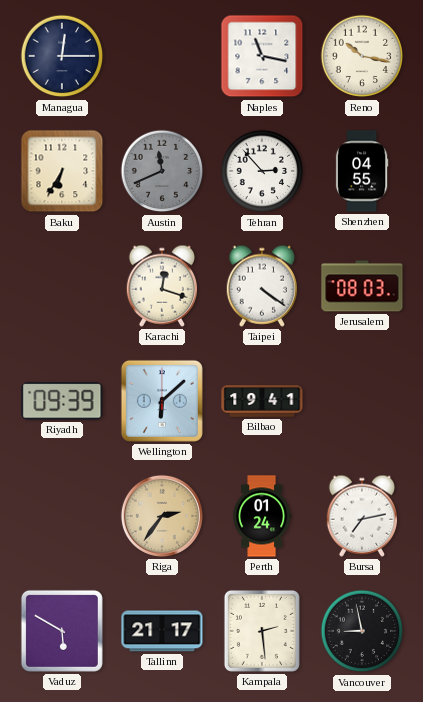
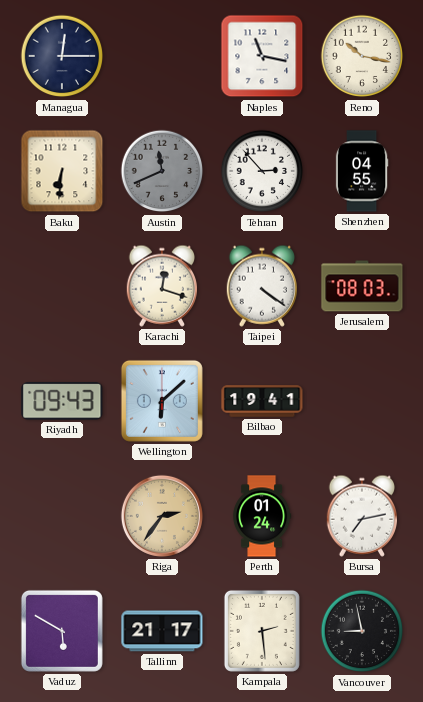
Baku: 6:35 -> 6:31
Riyadh: 09:39 -> 09:43
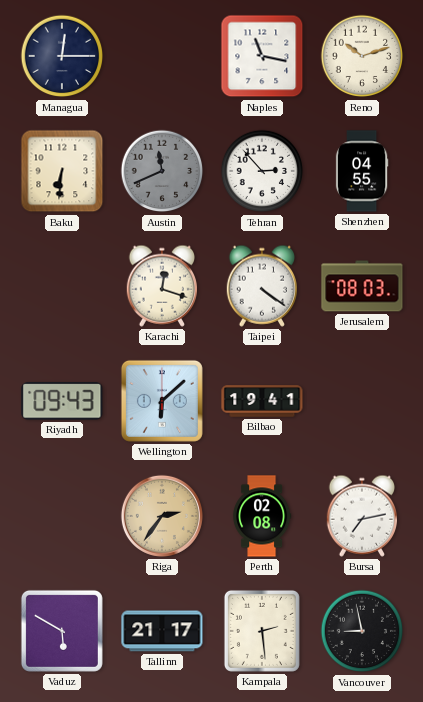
Reno: 10:17 -> 10:12
Perth: 01:24 -> 02:08
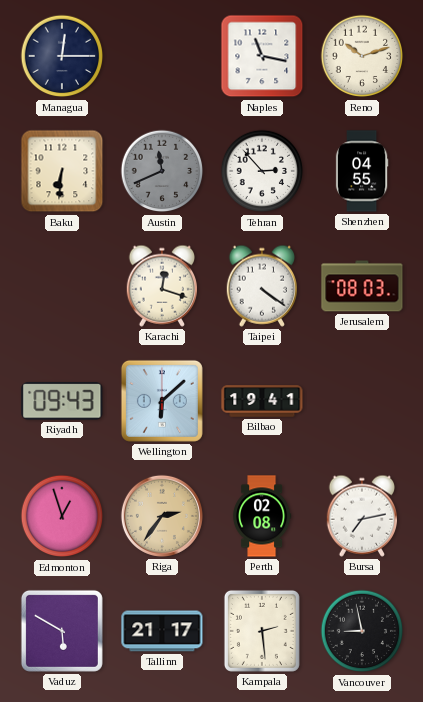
Edmonton: none -> 12:57
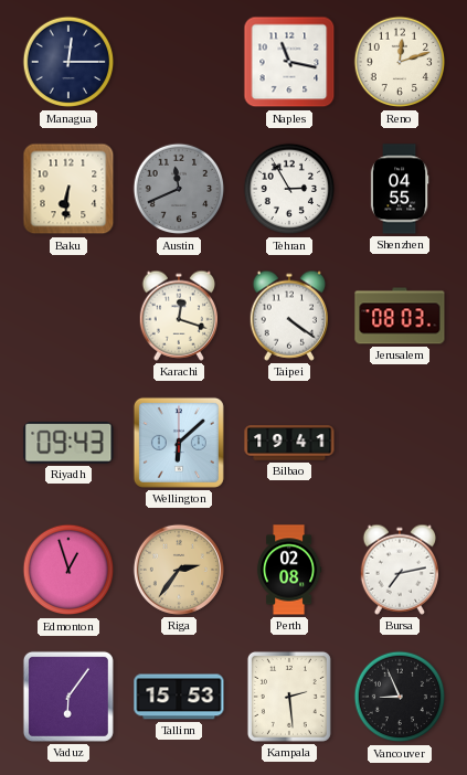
Reno: 10:12 -> 12:12
Tehran: 2:53 -> 2:55
Vaduz: 5:50 -> 6:06
Tallinn: 21:17 -> 15:53
Vancouver: 8:58 -> 8:56
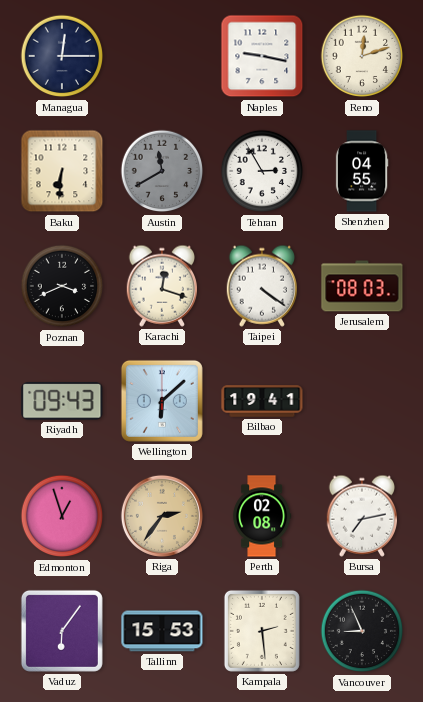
Naples: 11:17 -> 9:17
Austin: 11:41 -> 11:40
Poznan: none -> 3:41
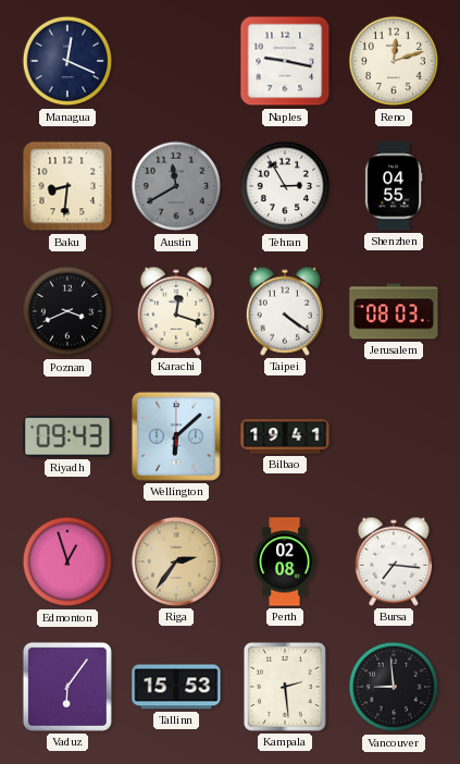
Managua: 12:15 -> 12:19
Baku: 6:31 -> 8:31
Bursa: 7:13 -> 7:16
Vancouver: 8:56 -> 8:59
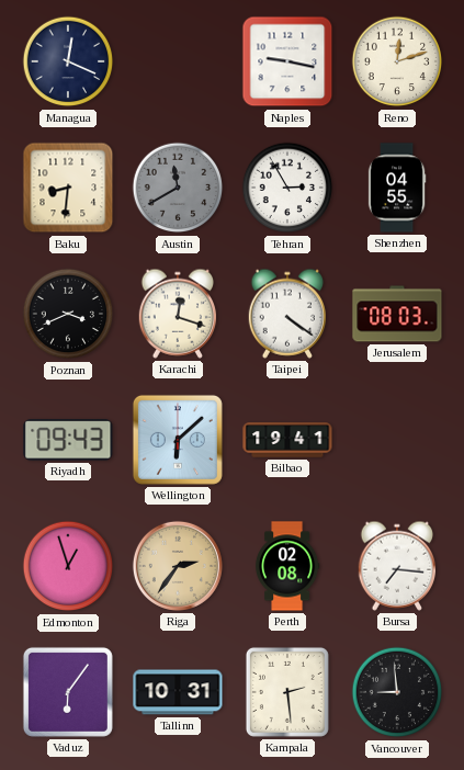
Tallinn: 15:53 -> 10:31
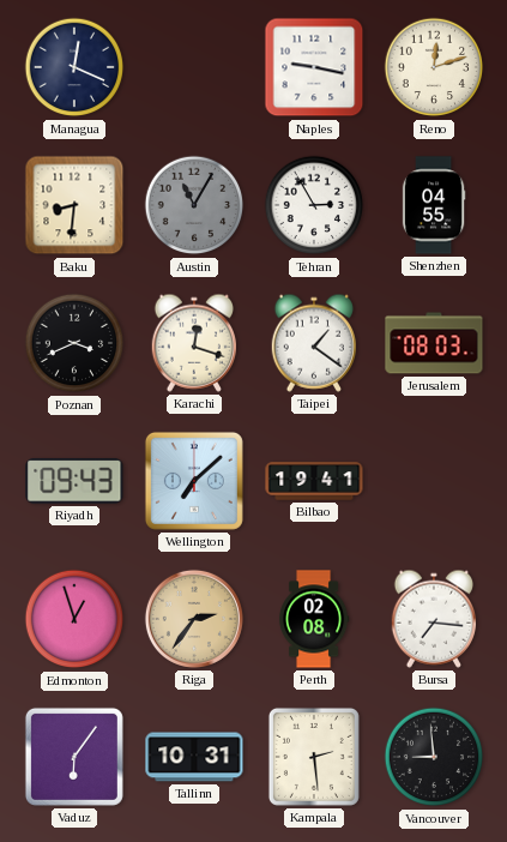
Austin: 11:40 -> 11:05
Taipei: 4:21 -> 1:21
Wellington: 6:08 -> 7:08
